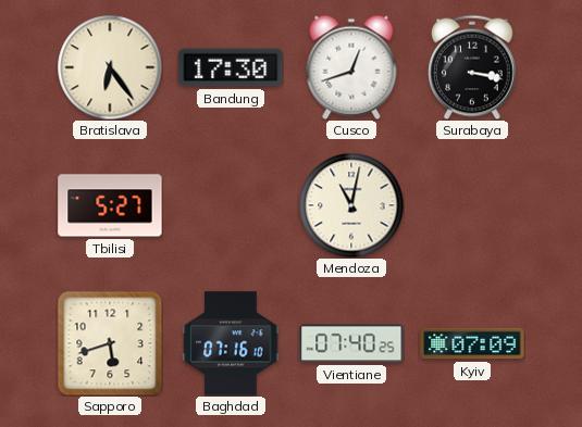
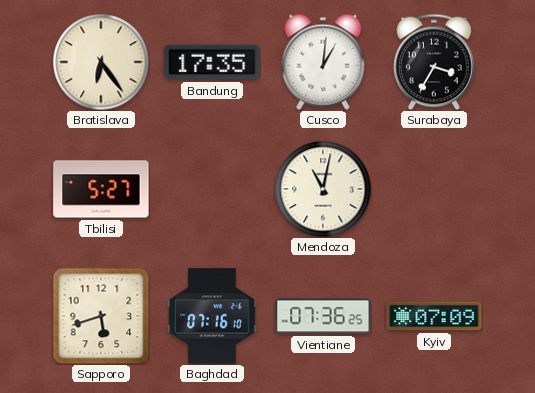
Bandung: 17:30 -> 17:35
Cusco: 12:42 -> 1:01
Surabaya: 3:17 -> 3:35
Vientiane: 07:40 -> 07:36
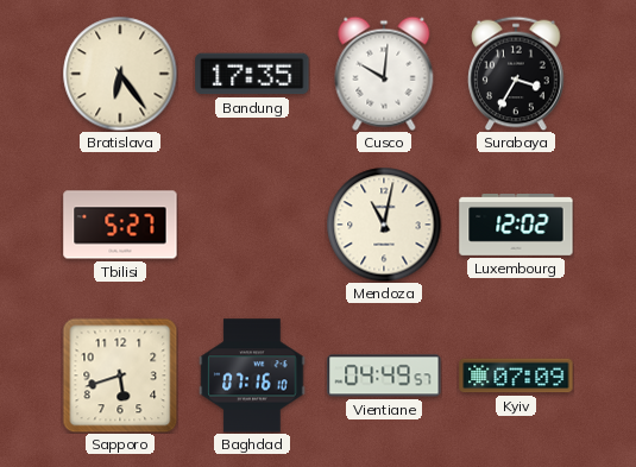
Cusco: 1:01 -> 10:01
Luxembourg: none -> 12:02
Vientiane: 07:36 -> 04:49
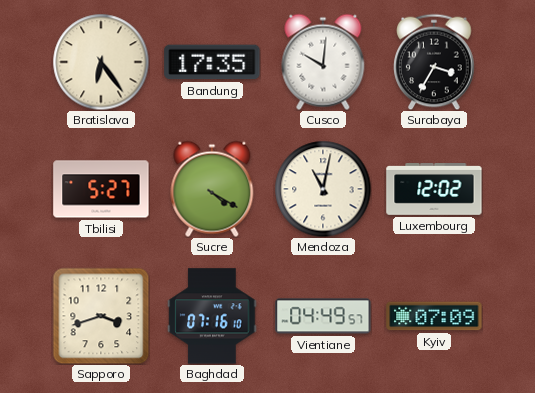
Sucre: none -> 4:20
Sapporo: 5:42 -> 3:42
